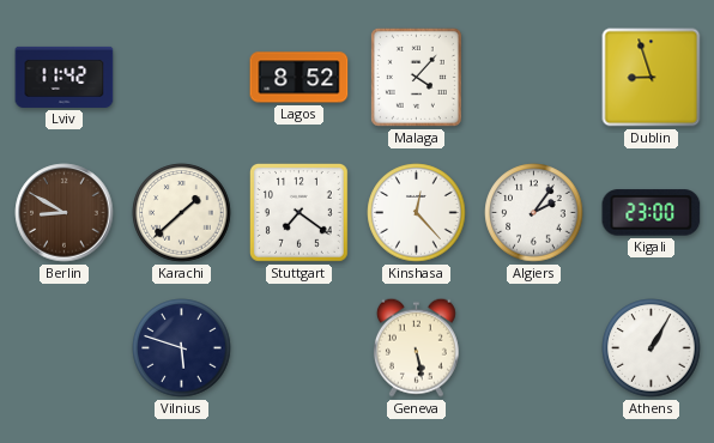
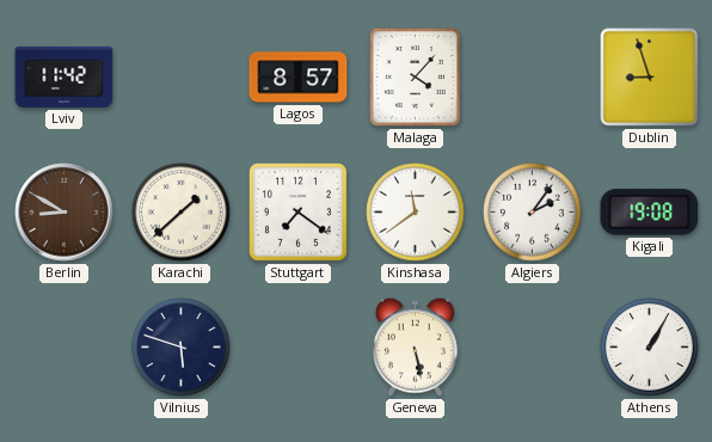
Lagos: 8:52 -> 8:57
Kinshasa: 12:23 -> 11:39
Kigali: 23:00 -> 19:08
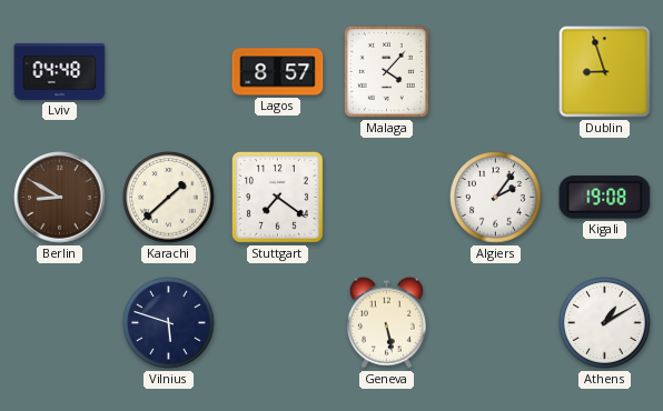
Lviv: 11:42 -> 04:48
Kinshasa: 11:39 -> none
Athens: 1:05 -> 1:10
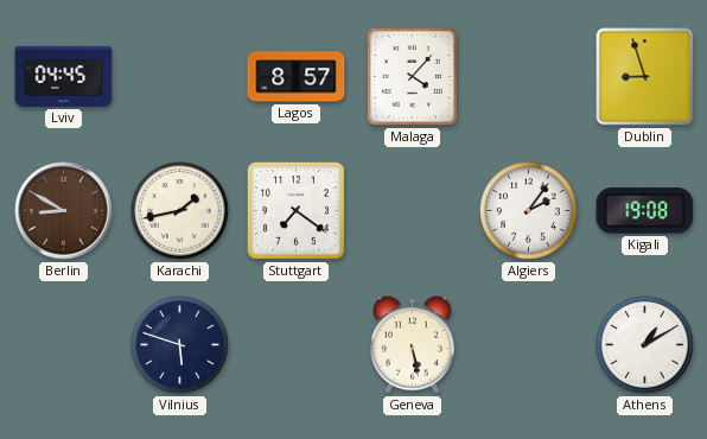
Lviv: 04:48 -> 04:45
Karachi: 1:38 -> 1:43
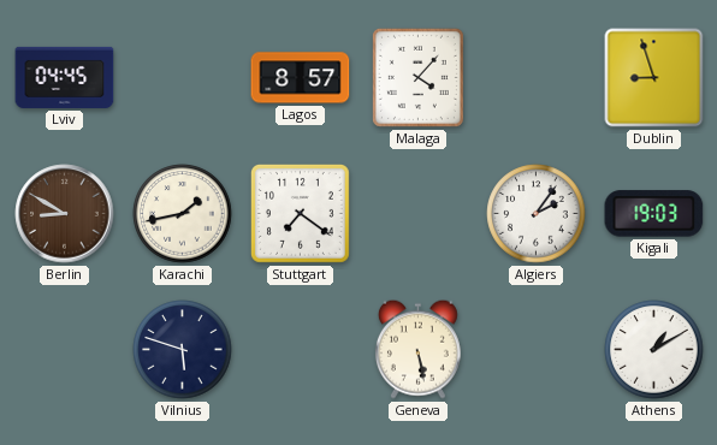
Kigali: 19:08 -> 19:03
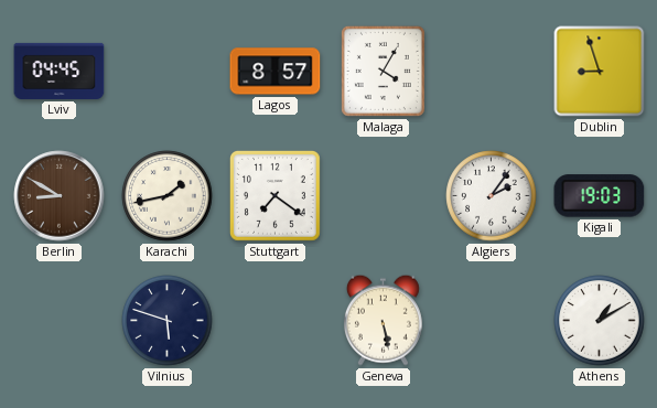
Malaga: 4:07 -> 4:05
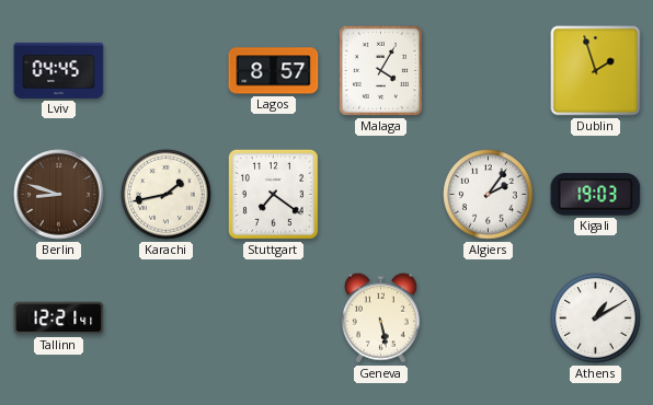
Dublin: 8:57 -> 1:57
Berlin: 8:50 -> 8:48
Tallinn: none -> 12:21
Vilnius: 5:48 -> none
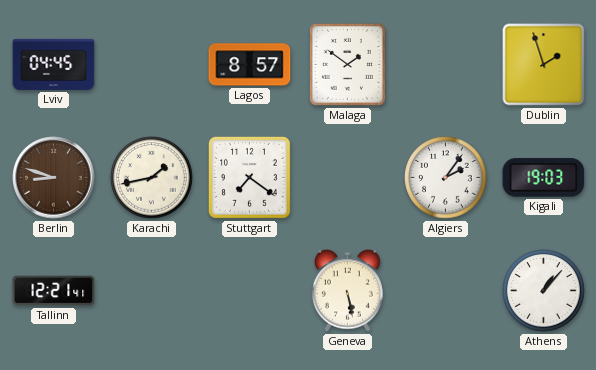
Malaga: 4:05 -> 1:51
Athens: 1:10 -> 1:07
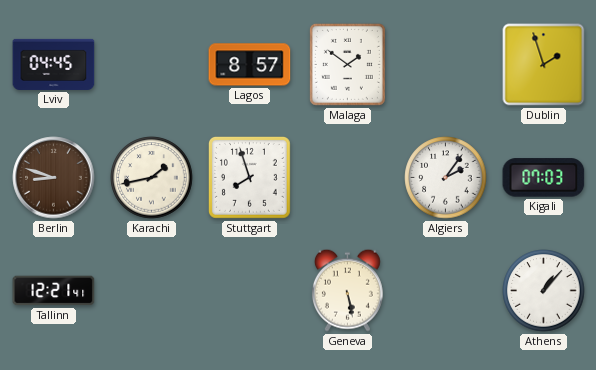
Stuttgart: 7:21 -> 7:57
Kigali: 19:03 -> 07:03
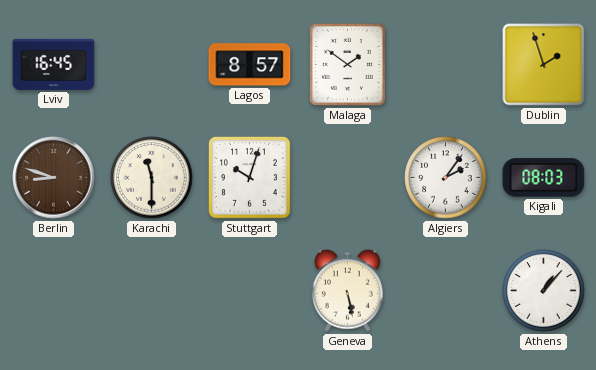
Lviv: 04:45 -> 16:45
Karachi: 1:43 -> 11:30
Stuttgart: 7:57 -> 10:03
Kigali: 07:03 -> 08:03
Tallinn: 12:21 -> none
